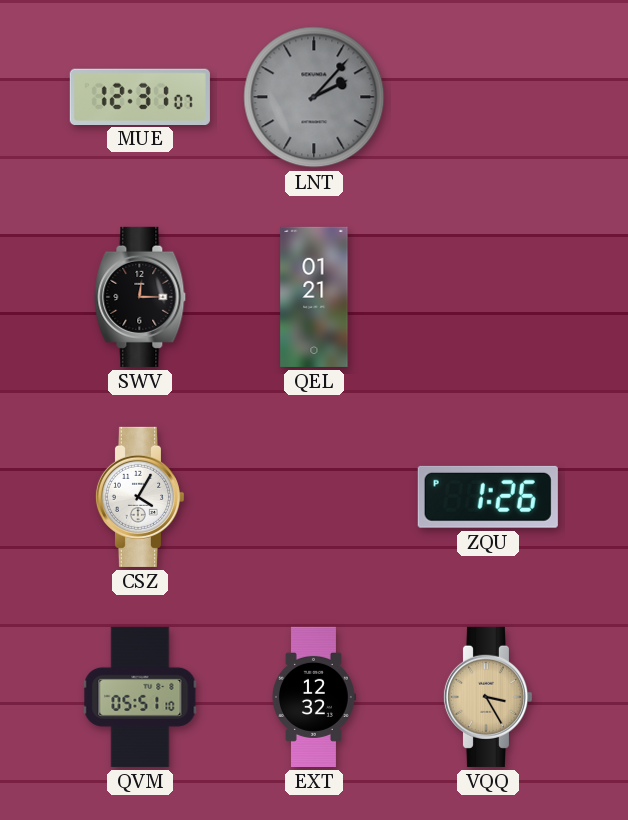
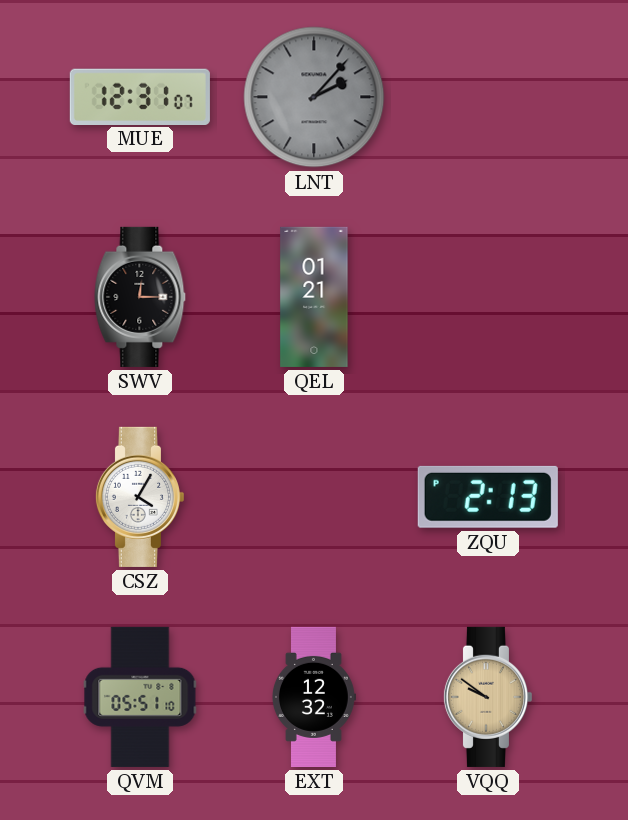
ZQU: 1:26 -> 2:13
VQQ: 3:25 -> 9:51
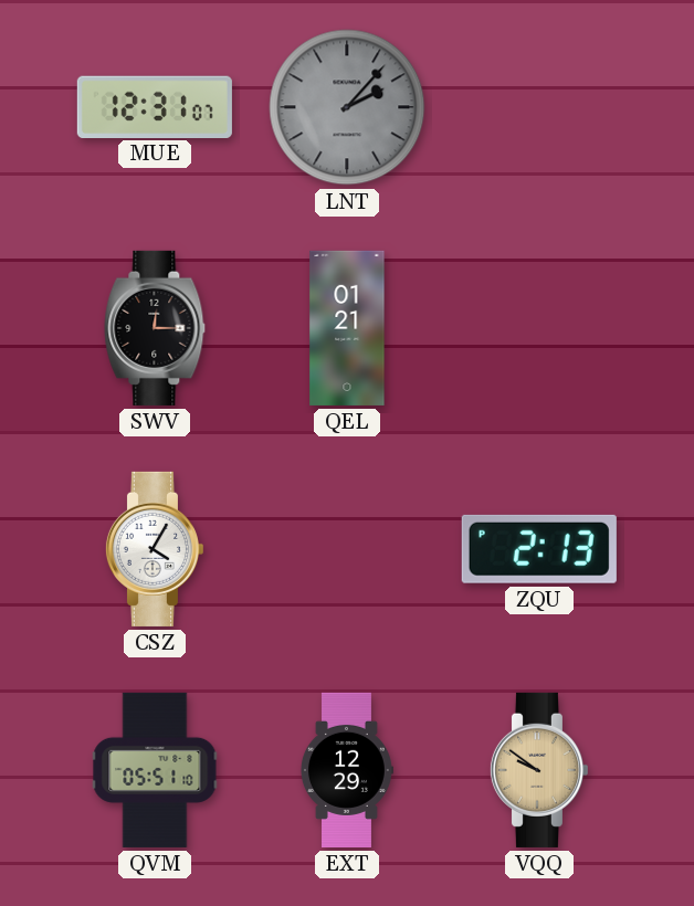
EXT: 12:32 -> 12:29
